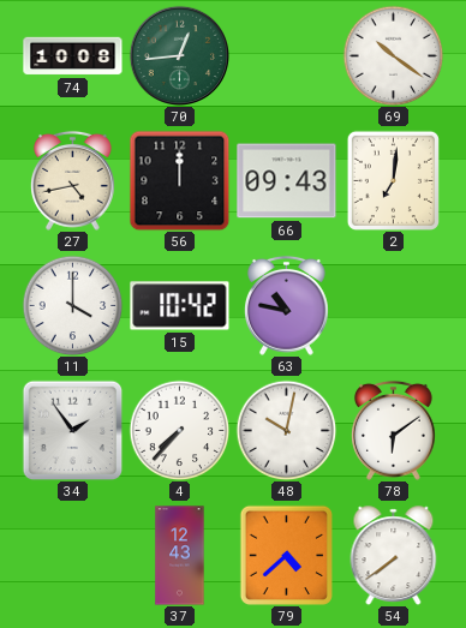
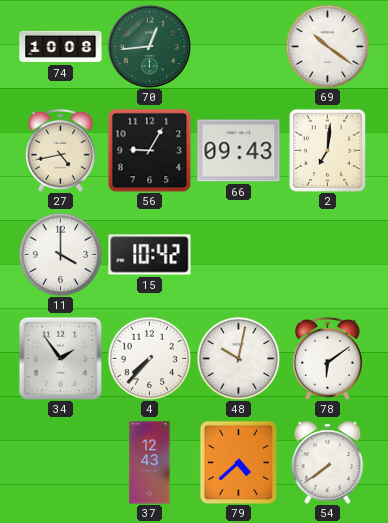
56: 12:00 -> 9:05
63: 10:47 -> none
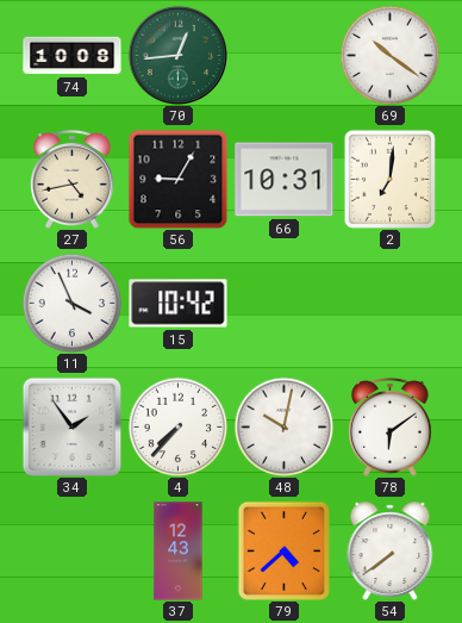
66: 09:43 -> 10:31
11: 4:00 -> 3:56
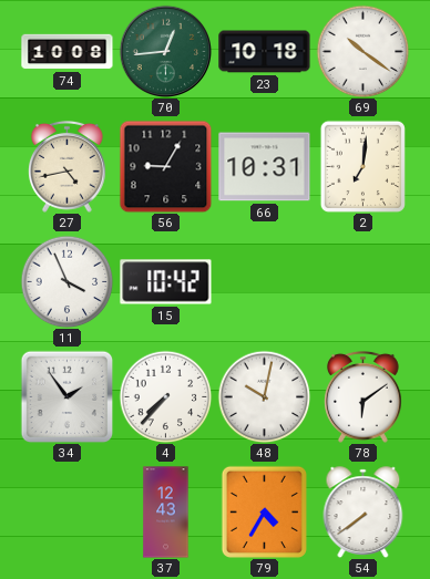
23: none -> 10:18
79: 4:38 -> 4:35
